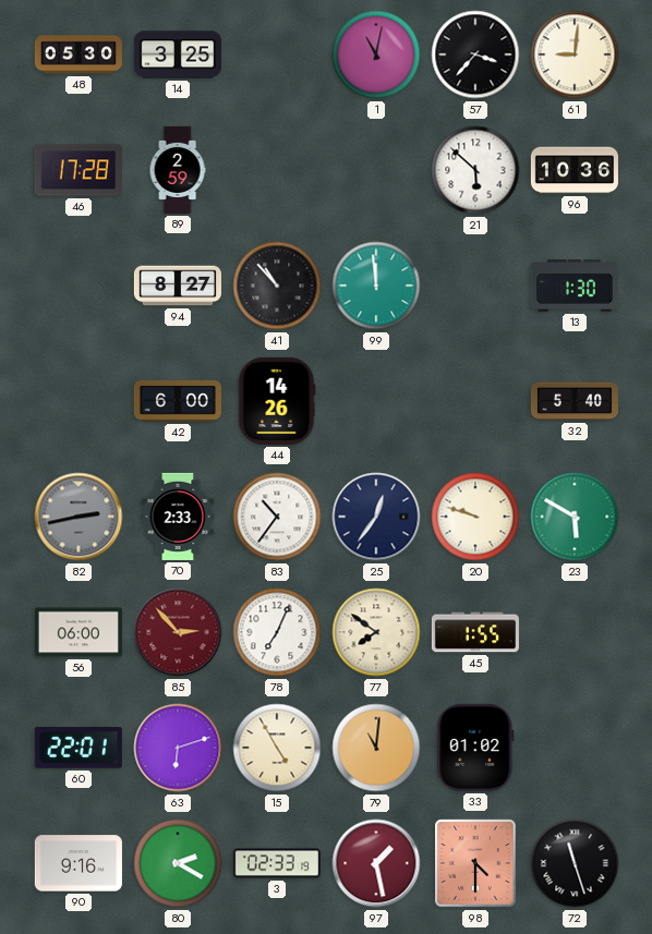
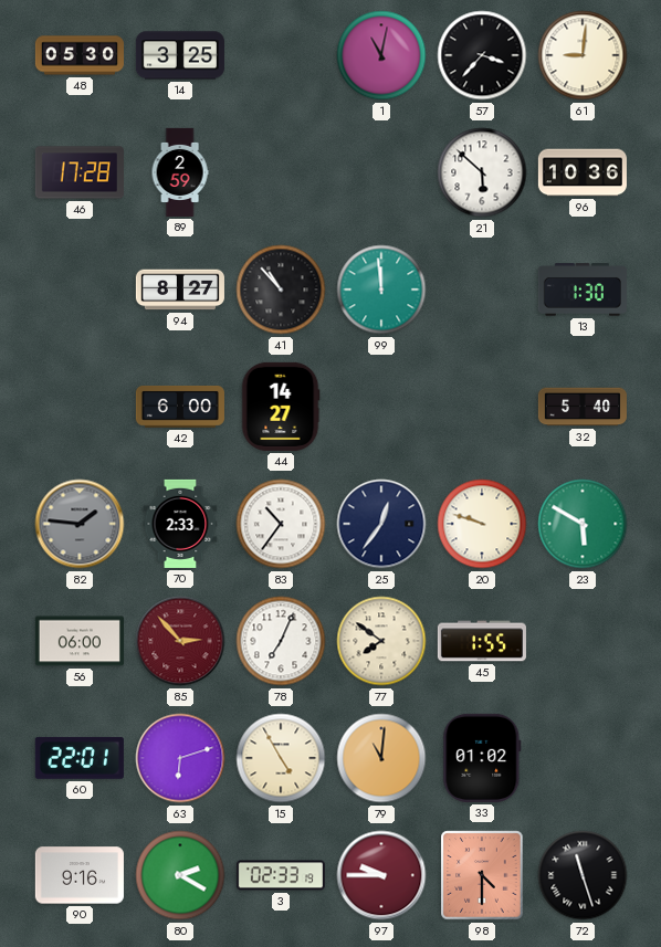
44: 14:26 -> 14:27
82: 2:43 -> 1:46
97: 1:28 -> 9:45
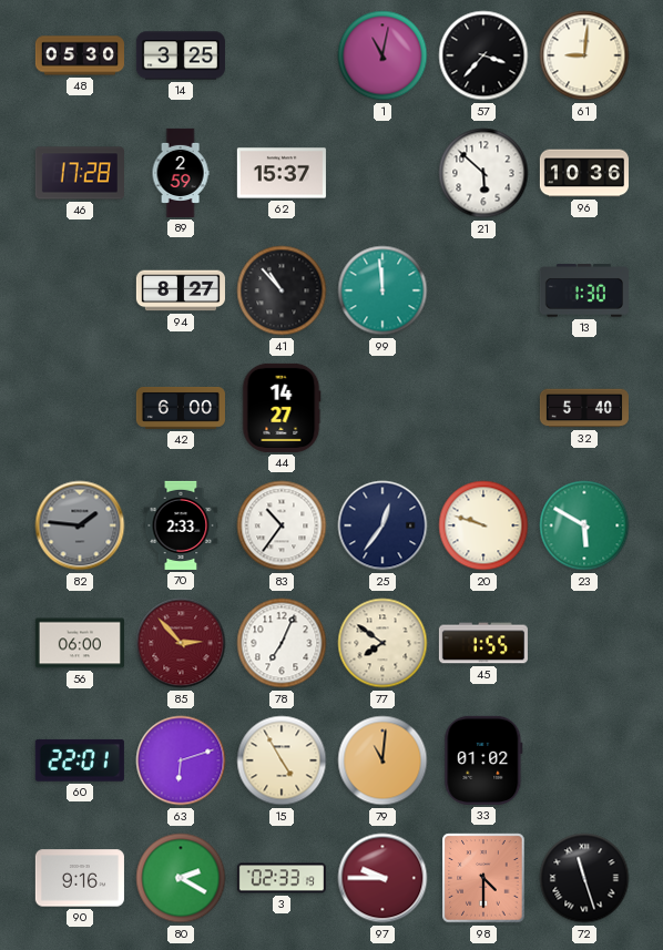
62: none -> 15:37
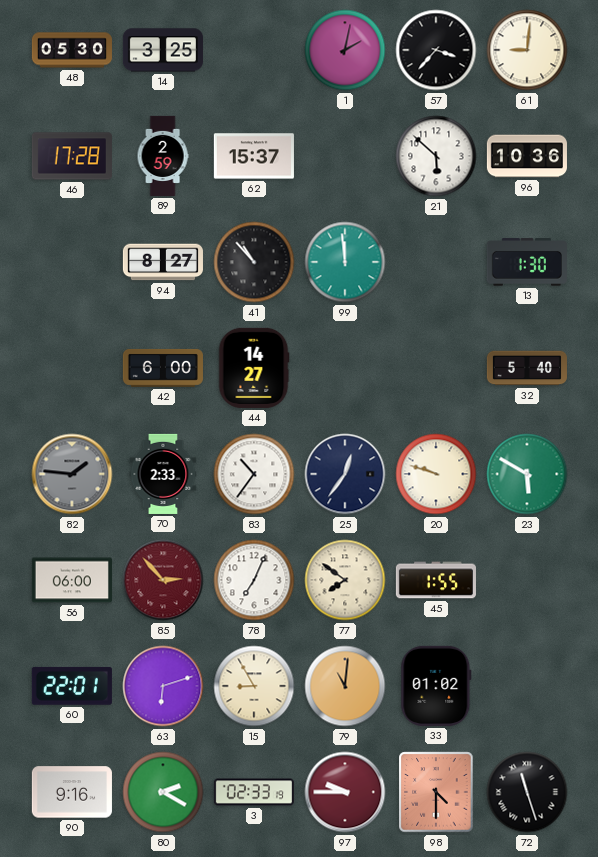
1: 11:02 -> 2:02
15: 4:55 -> 8:55
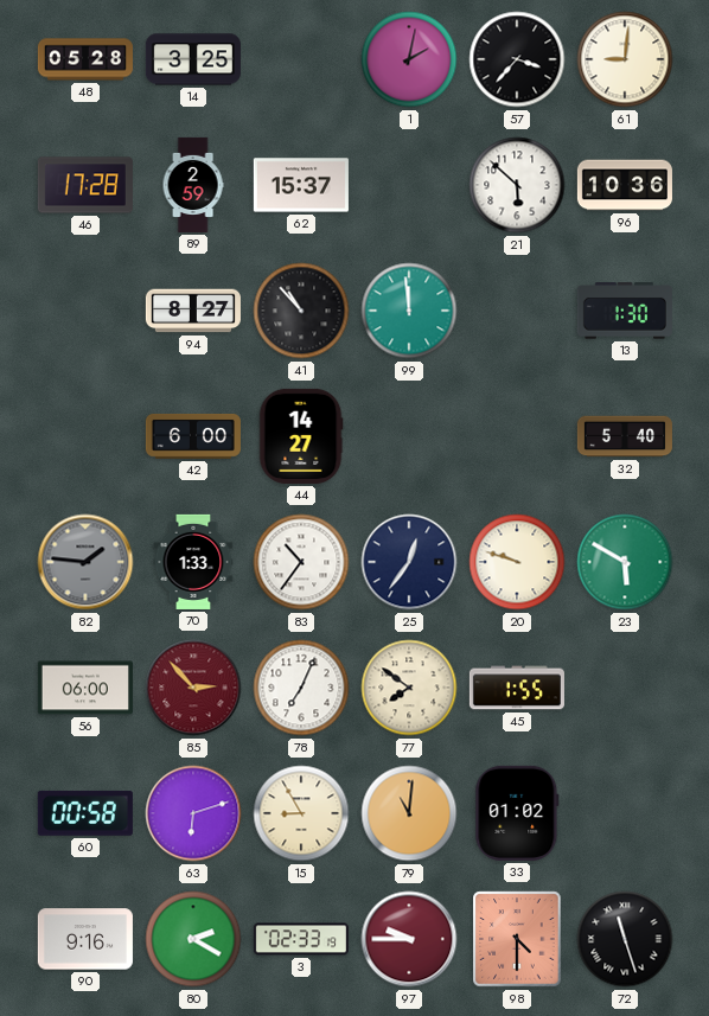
48: 05:30 -> 05:28
70: 2:33 -> 1:33
60: 22:01 -> 00:58
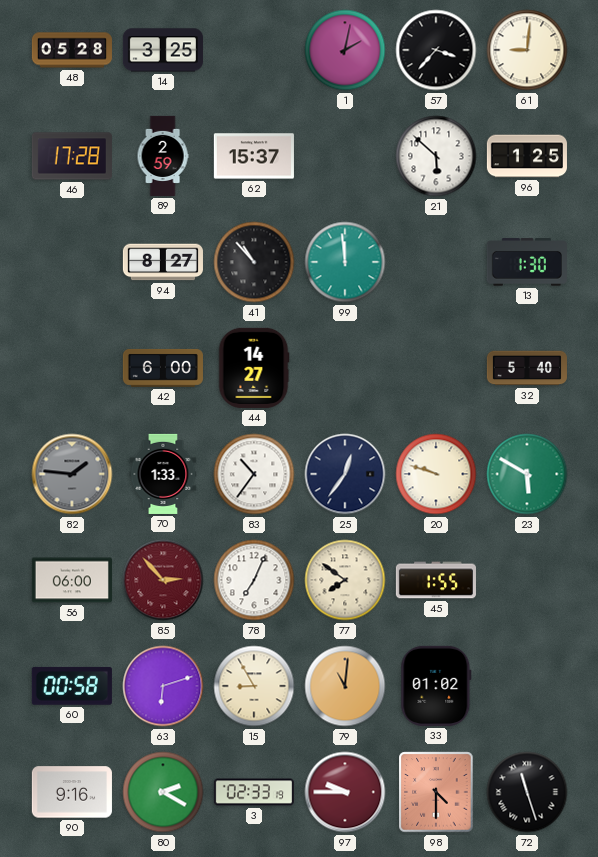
96: 10:36 -> 1:25
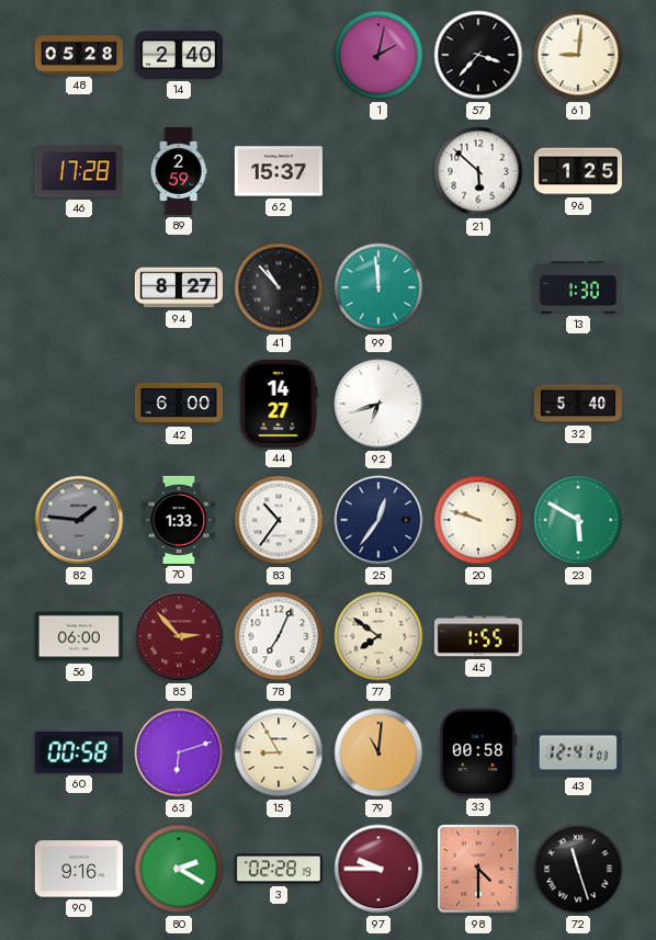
14: 3:25 -> 2:40
92: none -> 6:42
33: 01:02 -> 00:58
43: none -> 12:41
3: 02:33 -> 02:28
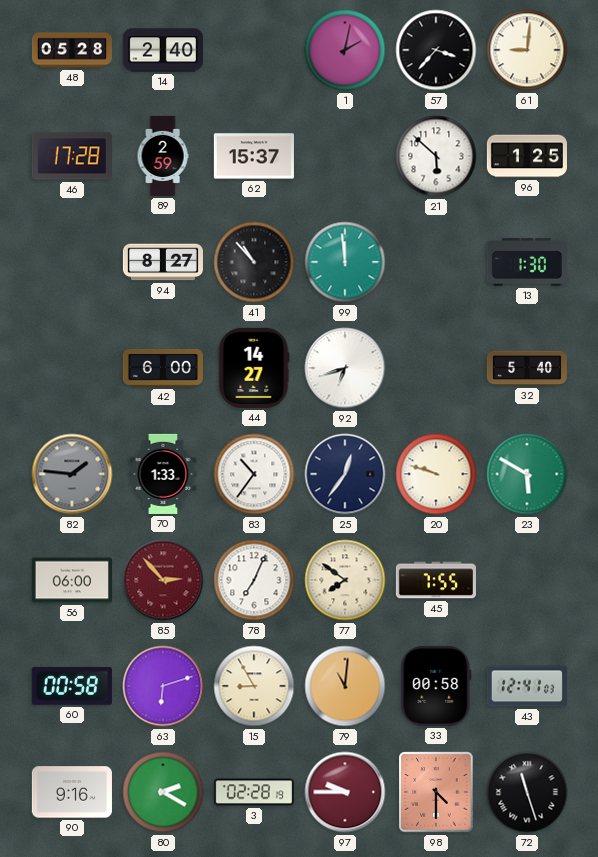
45: 1:55 -> 7:55
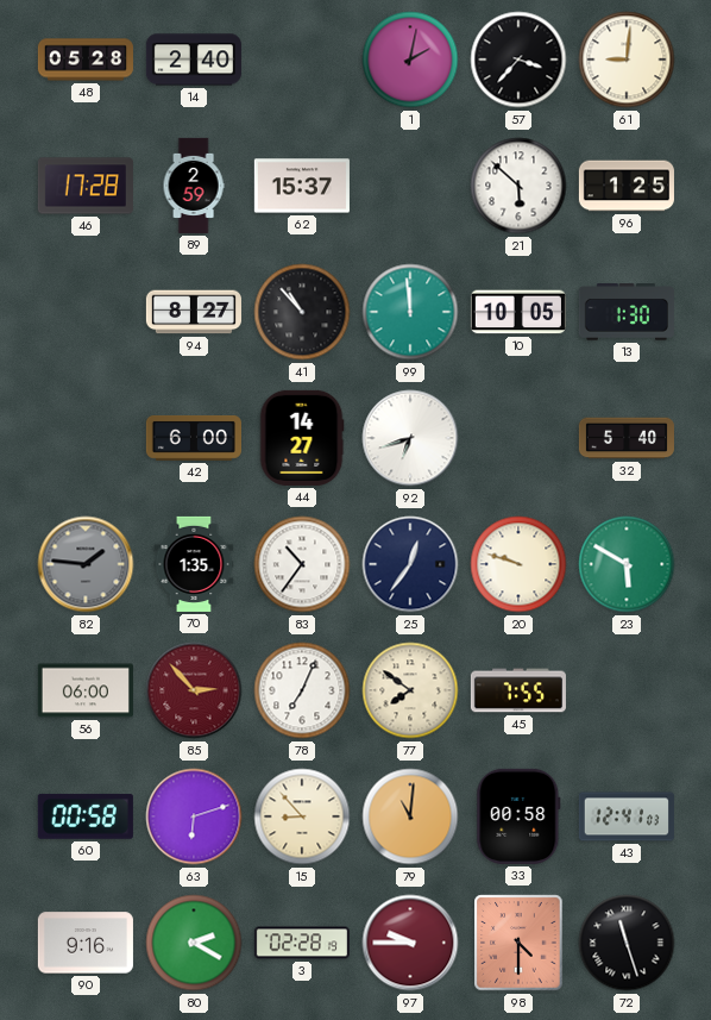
10: none -> 10:05
70: 1:33 -> 1:35
15: 8:55 -> 8:53
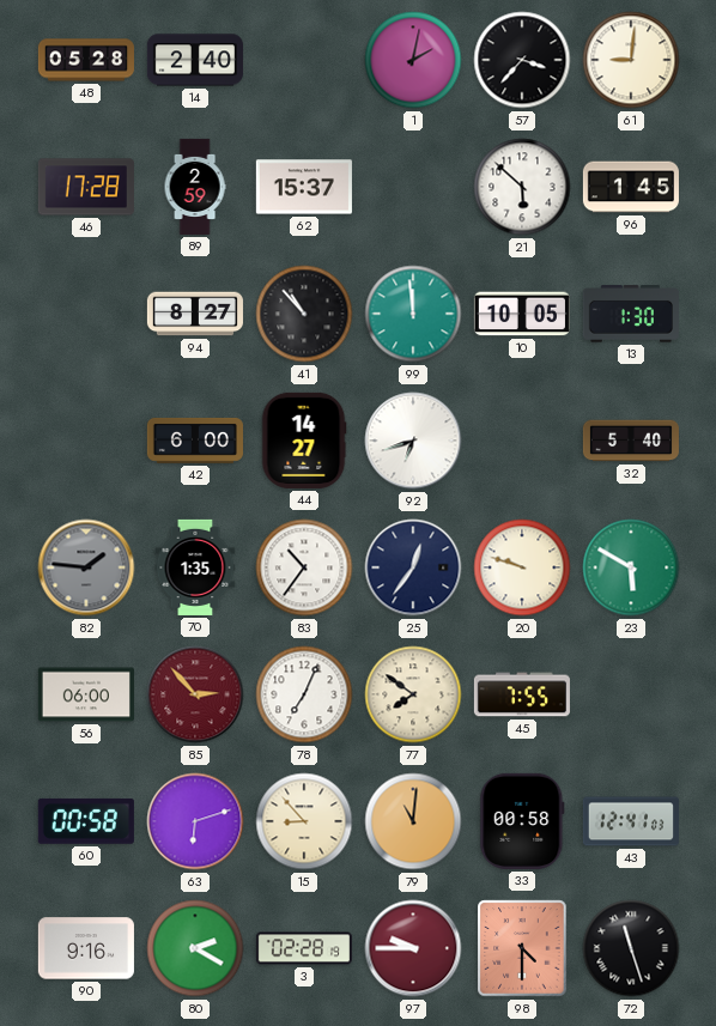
96: 1:25 -> 1:45
